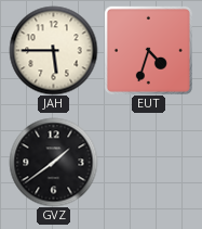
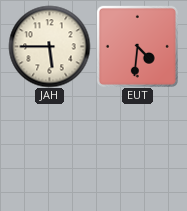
EUT: 4:33 -> 4:31
GVZ: 1:39 -> none
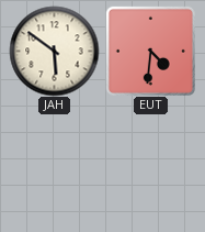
JAH: 5:45 -> 5:51
